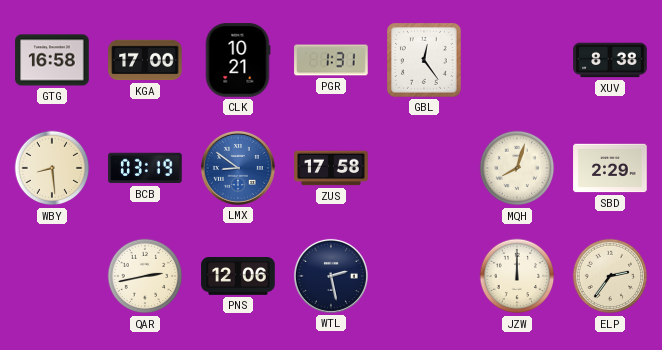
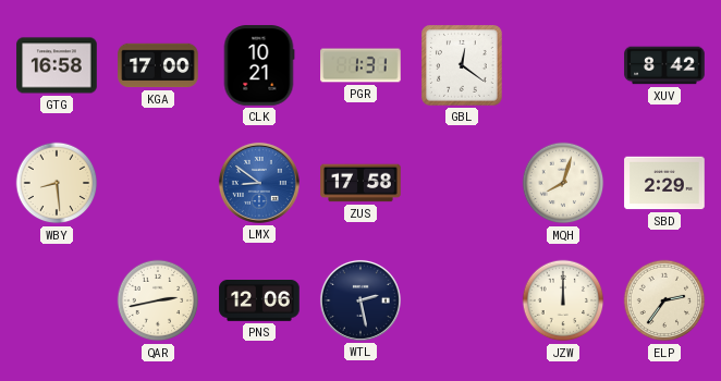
GBL: 12:24 -> 12:21
XUV: 8:38 -> 8:42
BCB: 03:19 -> none
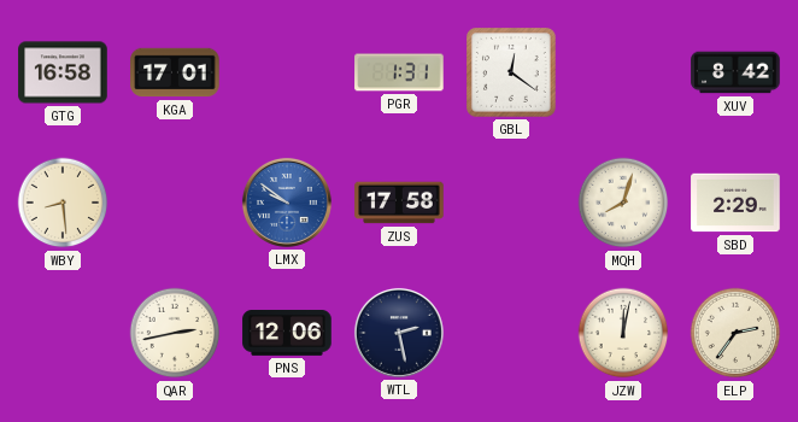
KGA: 17:00 -> 17:01
CLK: 10:21 -> none
LMX: 8:51 -> 9:51
JZW: 12:00 -> 12:02
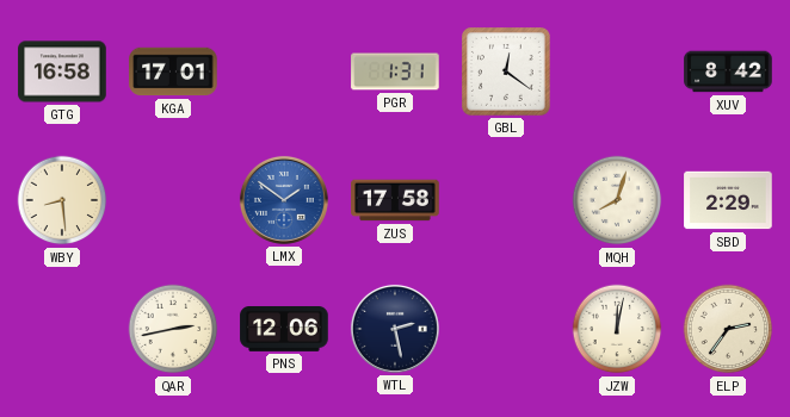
LMX: 9:51 -> 1:51
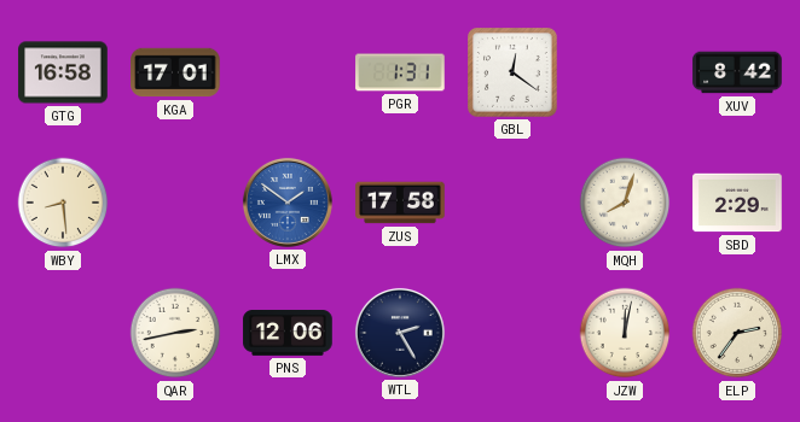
WTL: 2:28 -> 2:25
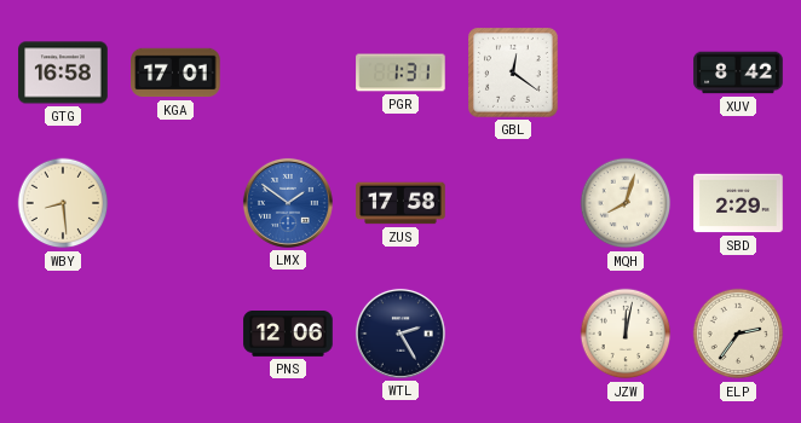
QAR: 2:43 -> none
